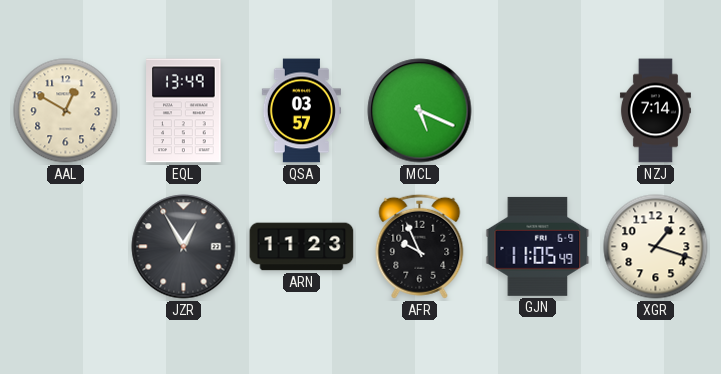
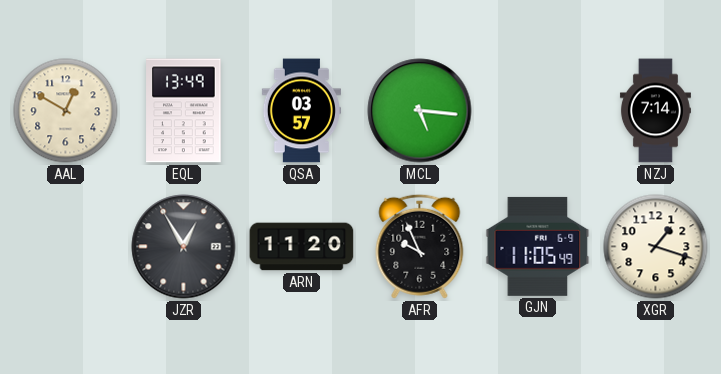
MCL: 5:19 -> 5:16
ARN: 11:23 -> 11:20
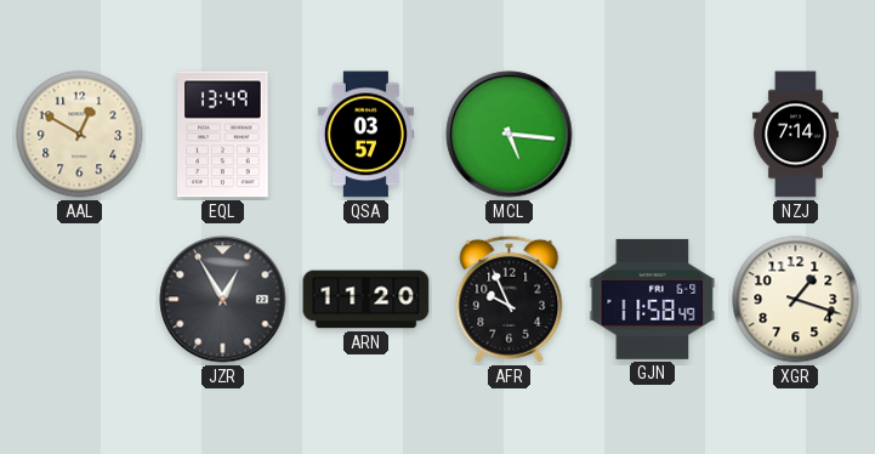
GJN: 11:05 -> 11:58
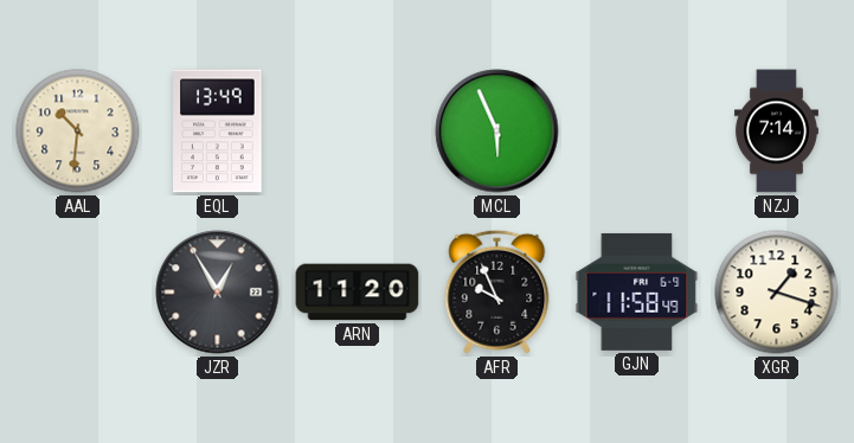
AAL: 12:50 -> 10:31
QSA: 03:57 -> none
MCL: 5:16 -> 5:56
